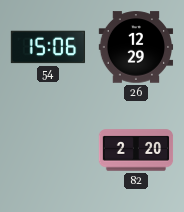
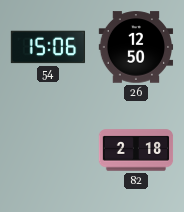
26: 12:29 -> 12:50
82: 2:20 -> 2:18
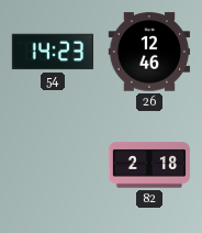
54: 15:06 -> 14:23
26: 12:50 -> 12:46
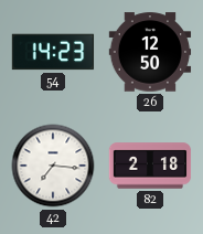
26: 12:46 -> 12:50
42: none -> 7:16
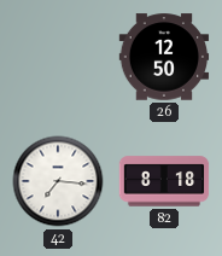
54: 14:23 -> none
82: 2:18 -> 8:18
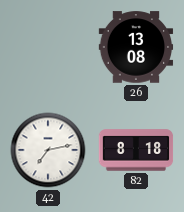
26: 12:50 -> 13:08
42: 7:16 -> 7:13
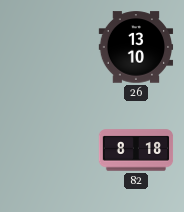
26: 13:08 -> 13:10
42: 7:13 -> none
